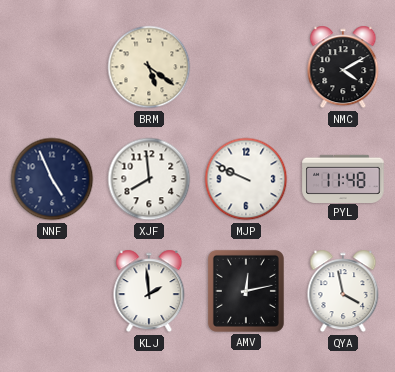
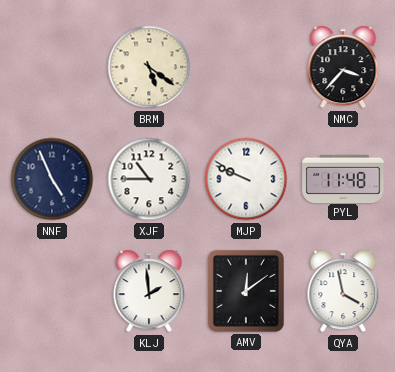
NMC: 4:10 -> 3:37
XJF: 7:59 -> 10:45
AMV: 12:13 -> 12:09
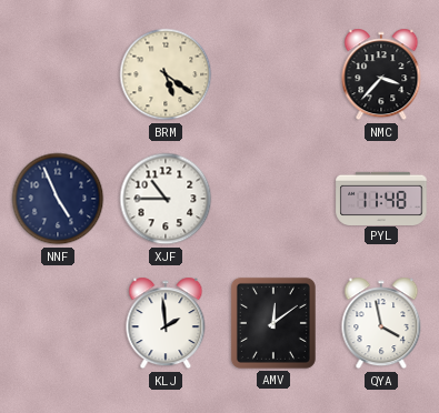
MJP: 9:49 -> none
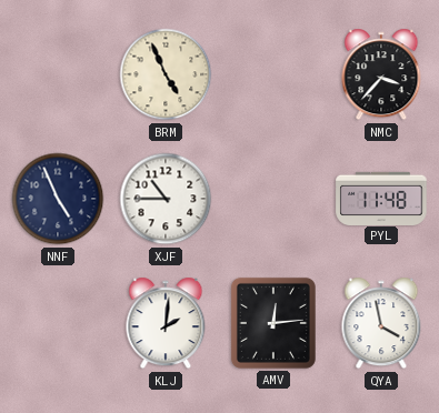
BRM: 5:21 -> 4:56
KLJ: 1:59 -> 2:01
AMV: 12:09 -> 12:14
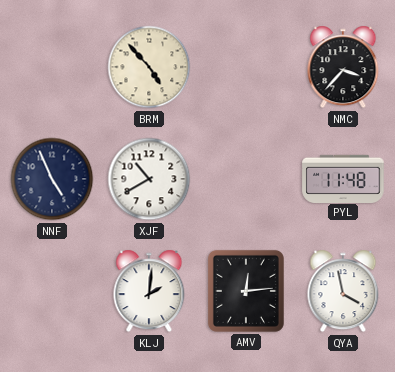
BRM: 4:56 -> 4:53
XJF: 10:45 -> 10:40
